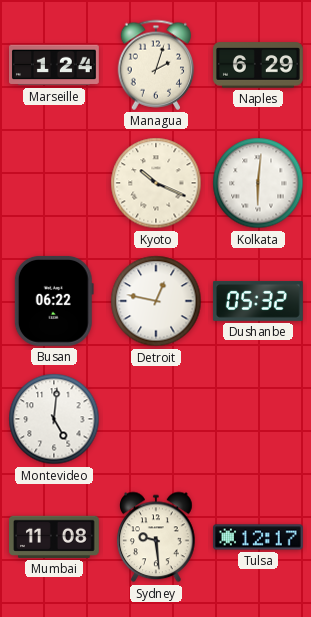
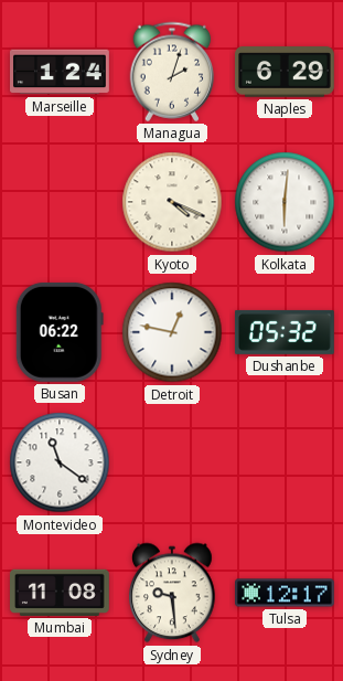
Kyoto: 10:19 -> 4:19
Montevideo: 5:01 -> 11:21
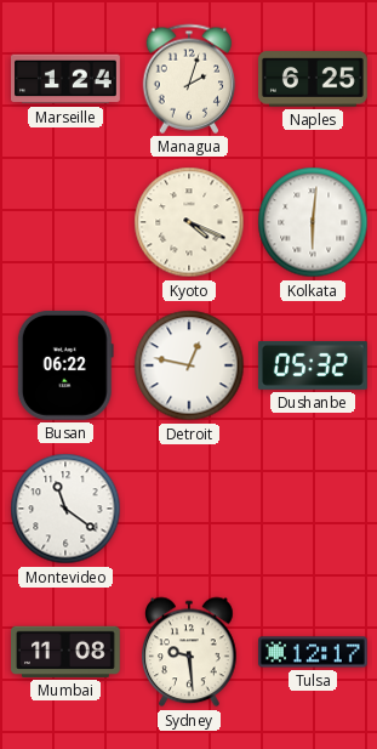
Naples: 6:29 -> 6:25
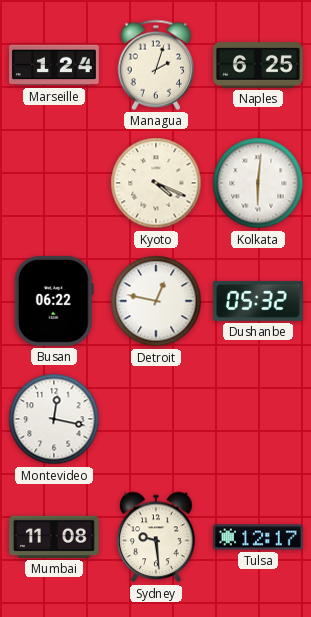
Montevideo: 11:21 -> 12:17
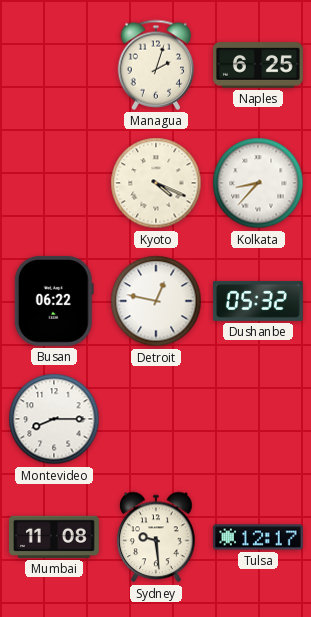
Marseille: 1:24 -> none
Kolkata: 6:01 -> 8:37
Montevideo: 12:17 -> 8:15
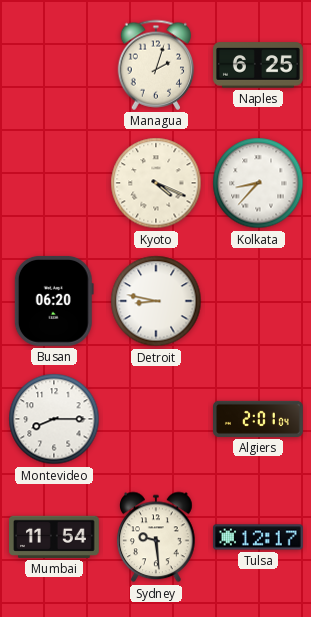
Busan: 06:22 -> 06:20
Detroit: 12:47 -> 8:47
Dushanbe: 05:32 -> none
Algiers: none -> 2:01
Mumbai: 11:08 -> 11:54
